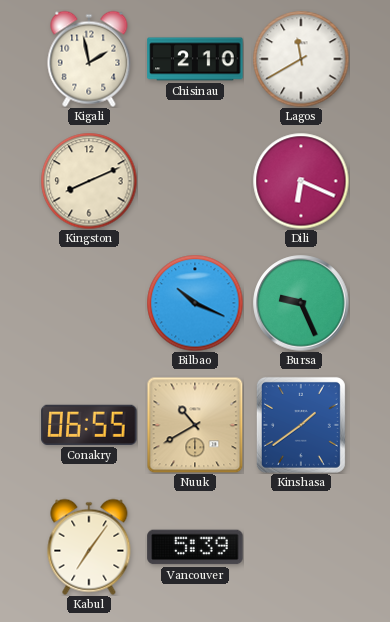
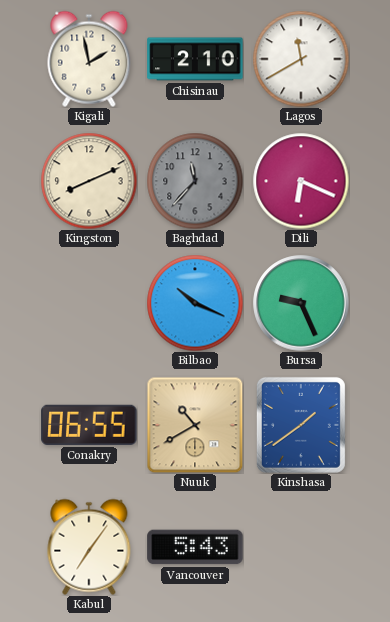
Baghdad: none -> 11:37
Vancouver: 5:39 -> 5:43
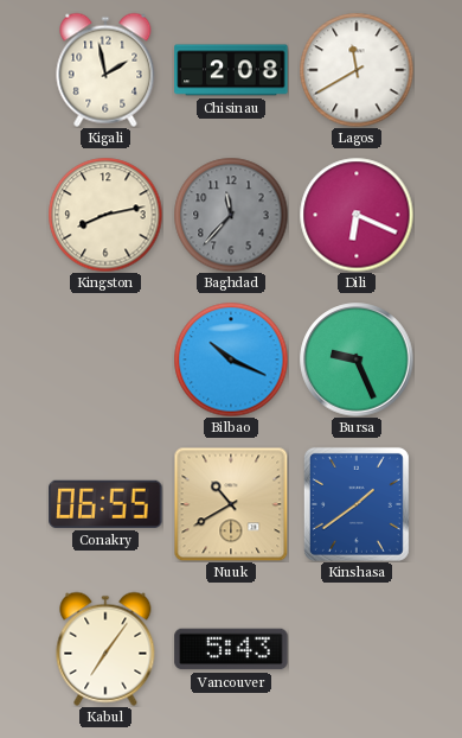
Chisinau: 2:10 -> 2:08
Kingston: 8:11 -> 8:13
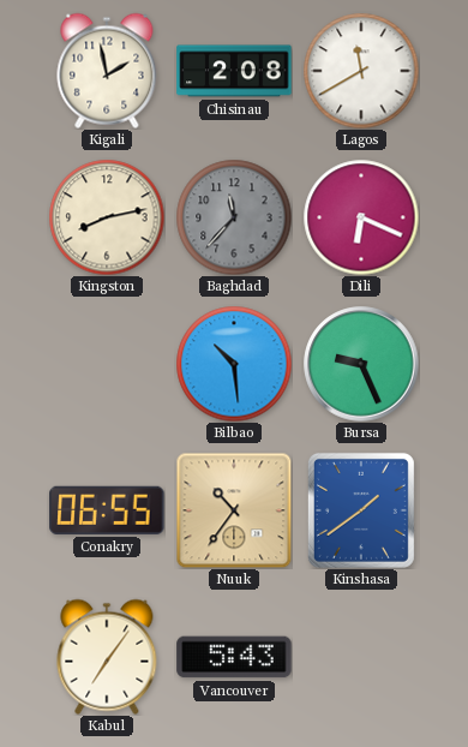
Bilbao: 10:19 -> 10:29
Nuuk: 10:40 -> 10:36
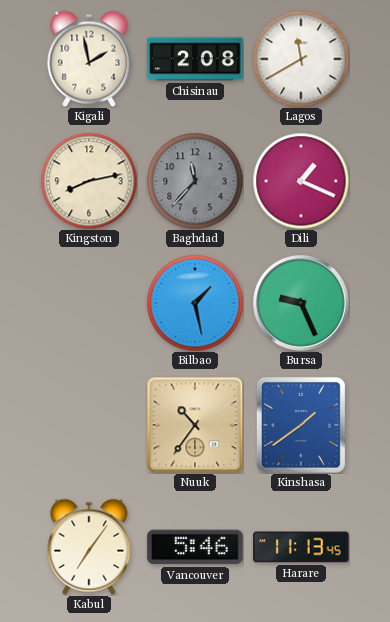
Dili: 6:19 -> 1:19
Bilbao: 10:29 -> 1:28
Conakry: 06:55 -> none
Vancouver: 5:43 -> 5:46
Harare: none -> 11:13
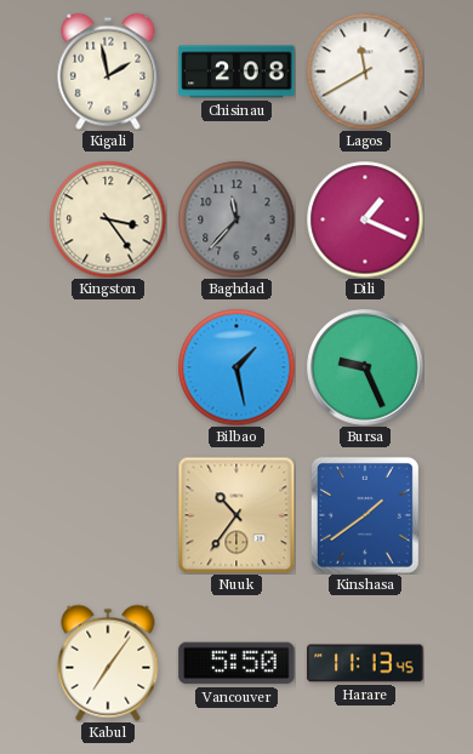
Kingston: 8:13 -> 3:24
Vancouver: 5:46 -> 5:50
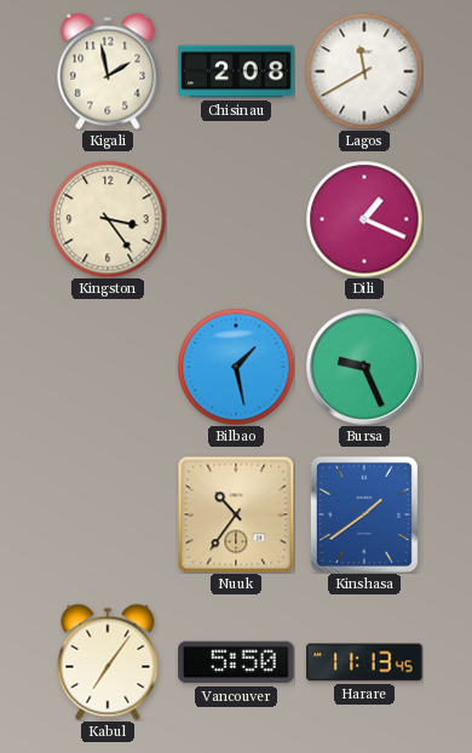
Baghdad: 11:37 -> none
